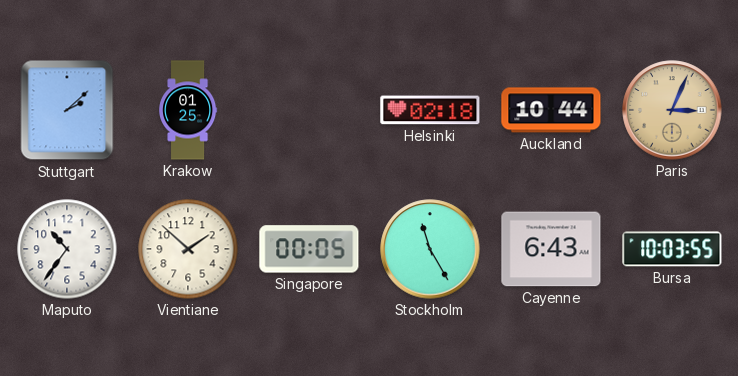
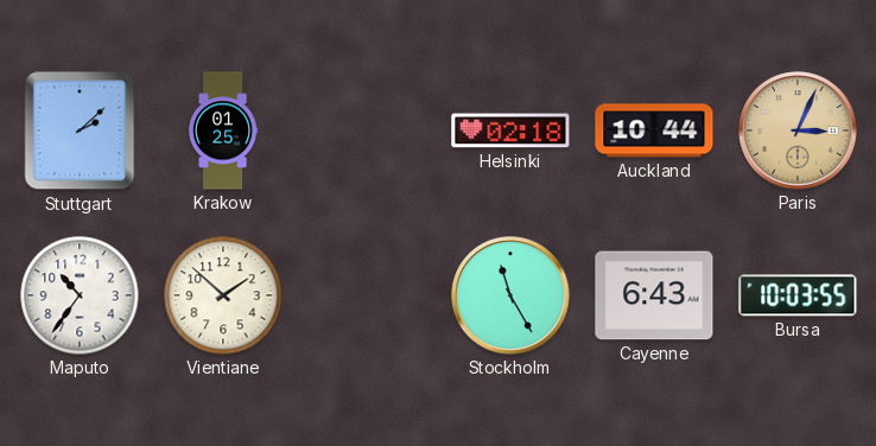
Singapore: 00:05 -> none
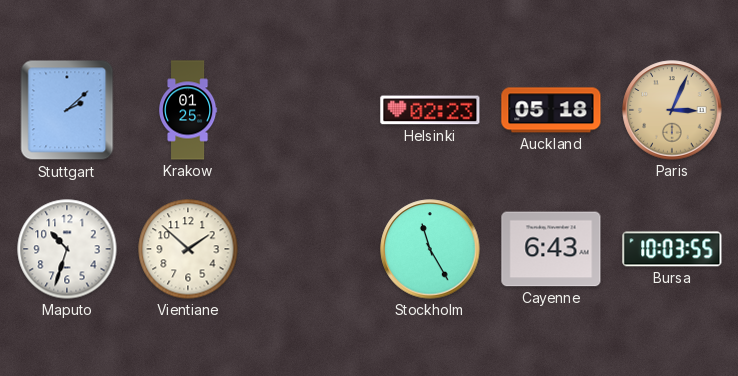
Helsinki: 02:18 -> 02:23
Auckland: 10:44 -> 05:18
Maputo: 10:36 -> 10:33
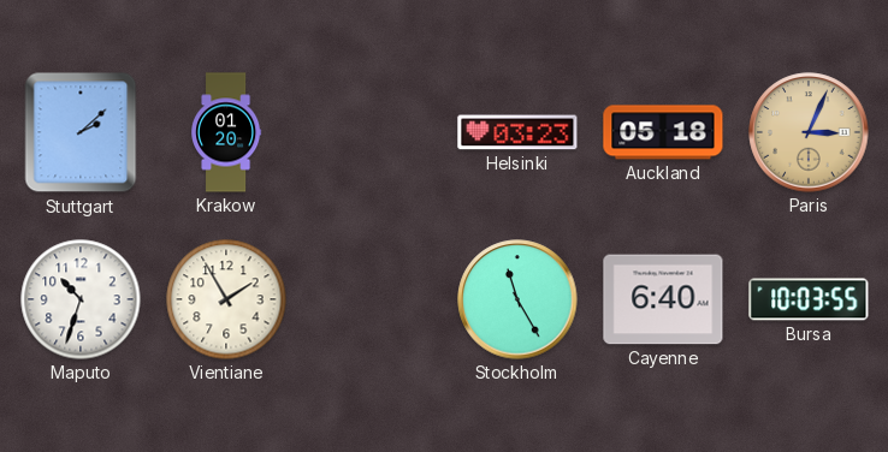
Krakow: 01:25 -> 01:20
Helsinki: 02:23 -> 03:23
Vientiane: 1:52 -> 1:55
Cayenne: 6:43 -> 6:40
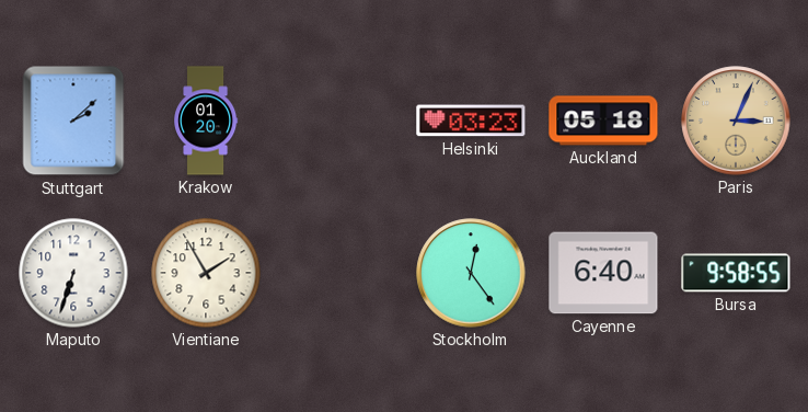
Maputo: 10:33 -> 6:33
Stockholm: 11:25 -> 12:24
Bursa: 10:03 -> 9:58
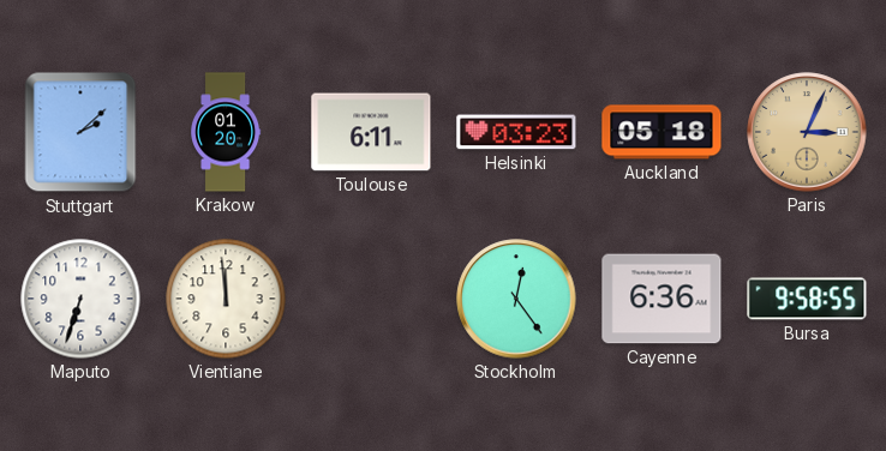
Toulouse: none -> 6:11
Vientiane: 1:55 -> 11:59
Cayenne: 6:40 -> 6:36
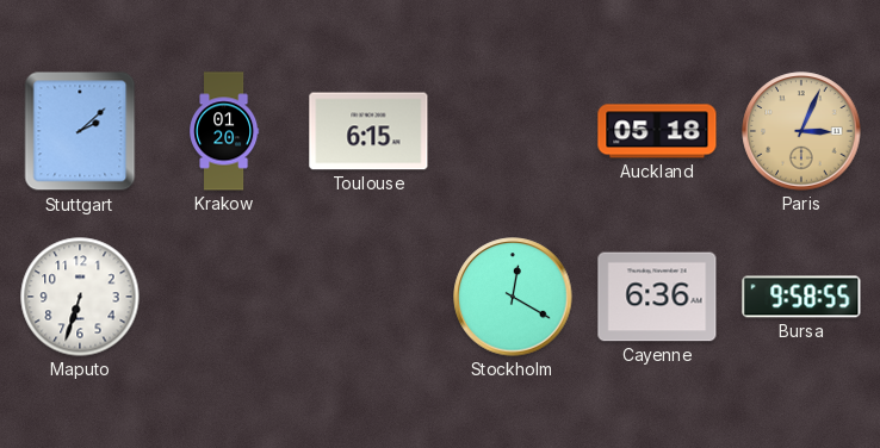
Toulouse: 6:11 -> 6:15
Helsinki: 03:23 -> none
Vientiane: 11:59 -> none
Stockholm: 12:24 -> 12:20
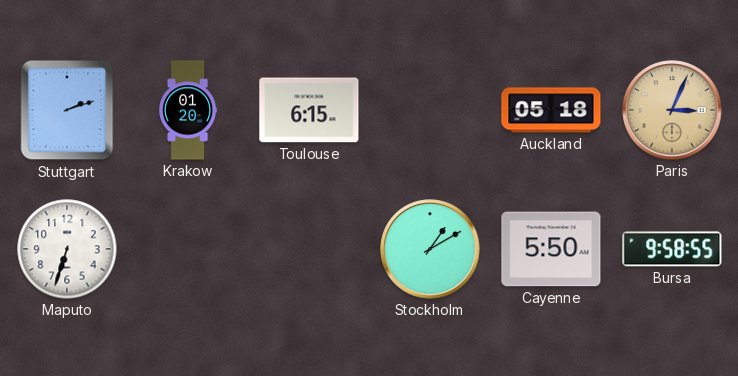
Stuttgart: 2:08 -> 2:12
Stockholm: 12:20 -> 1:10
Cayenne: 6:36 -> 5:50
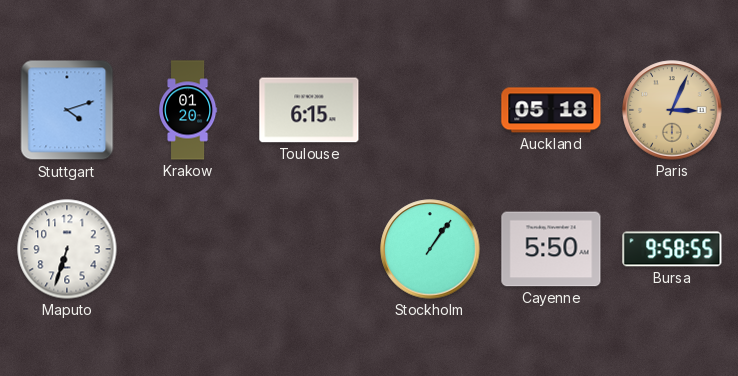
Stuttgart: 2:12 -> 4:12
Stockholm: 1:10 -> 1:06
